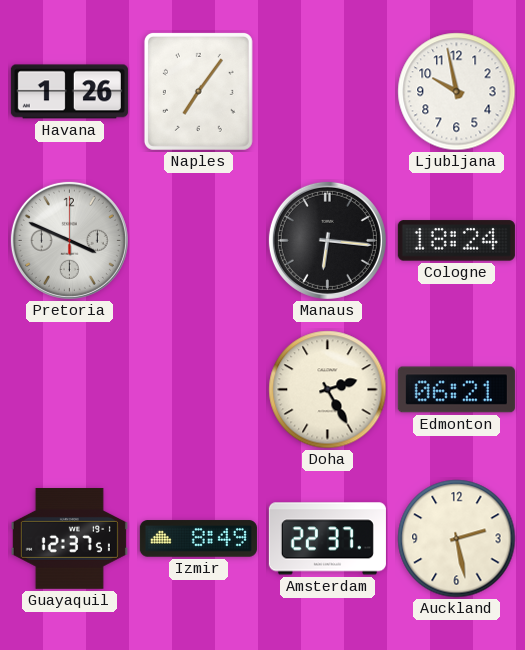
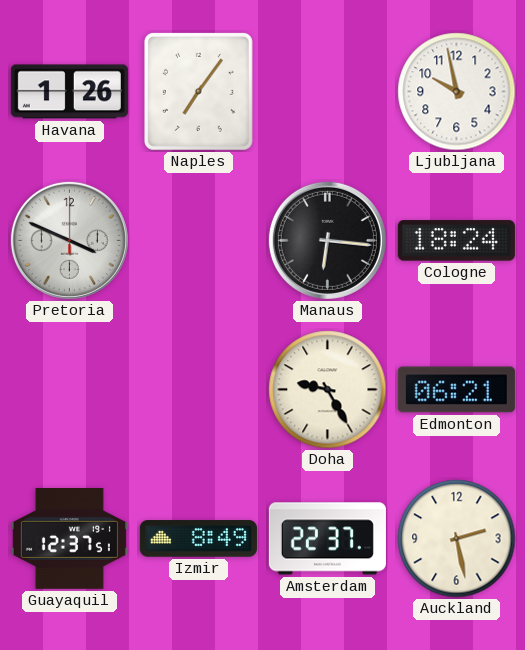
Doha: 2:25 -> 9:25
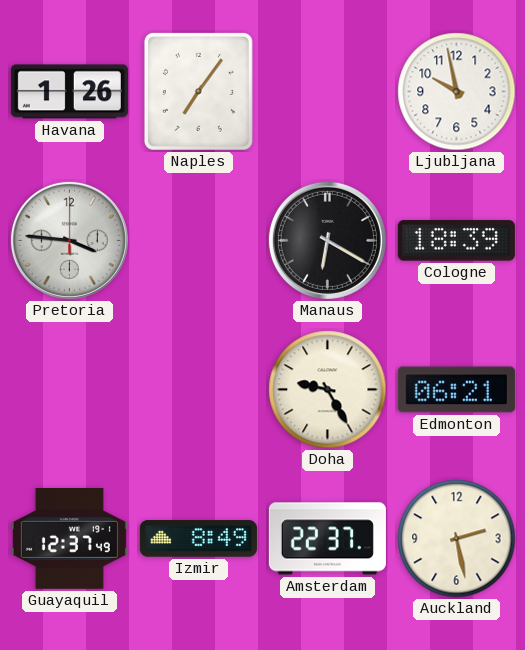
Pretoria: 3:49 -> 3:46
Manaus: 6:16 -> 6:20
Cologne: 18:24 -> 18:39
Guayaquil: 12:37:51 -> 12:37:49
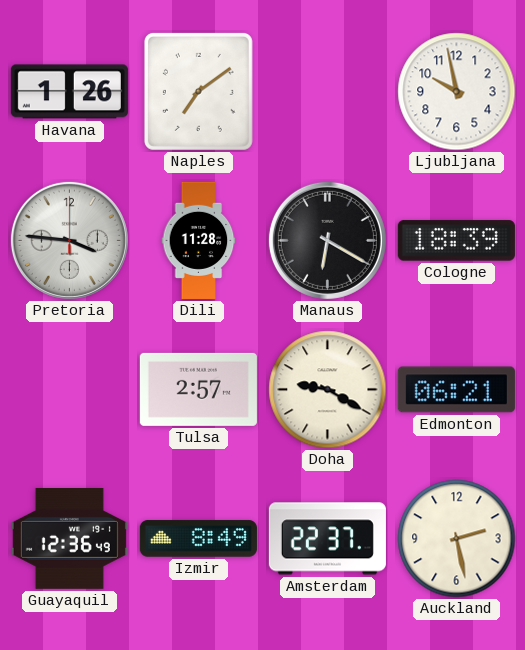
Naples: 7:06 -> 7:09
Dili: none -> 11:28
Tulsa: none -> 2:57
Doha: 9:25 -> 9:20
Guayaquil: 12:37 -> 12:36
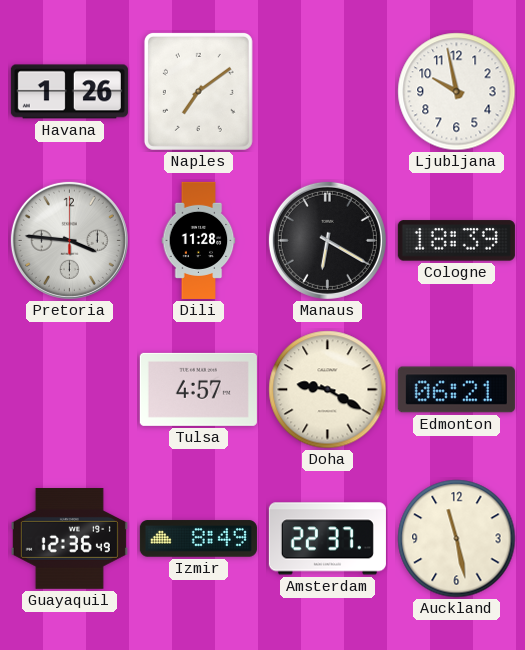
Tulsa: 2:57 -> 4:57
Auckland: 2:28 -> 11:28
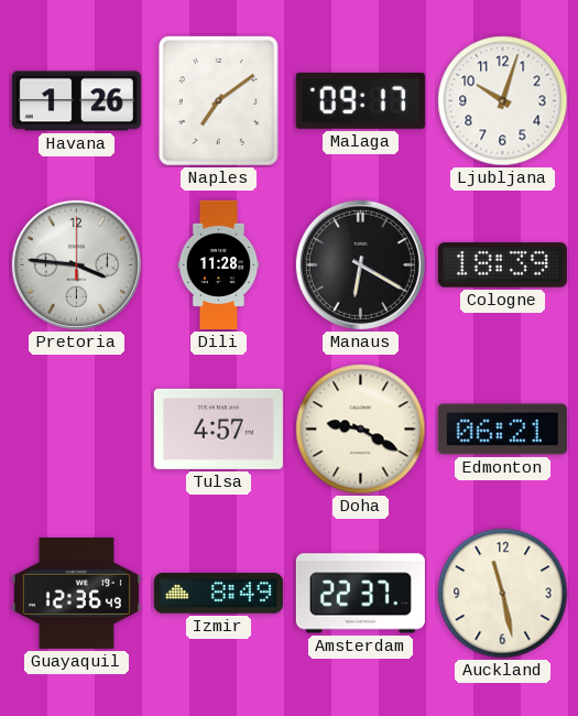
Malaga: none -> 09:17
Ljubljana: 9:58 -> 10:03
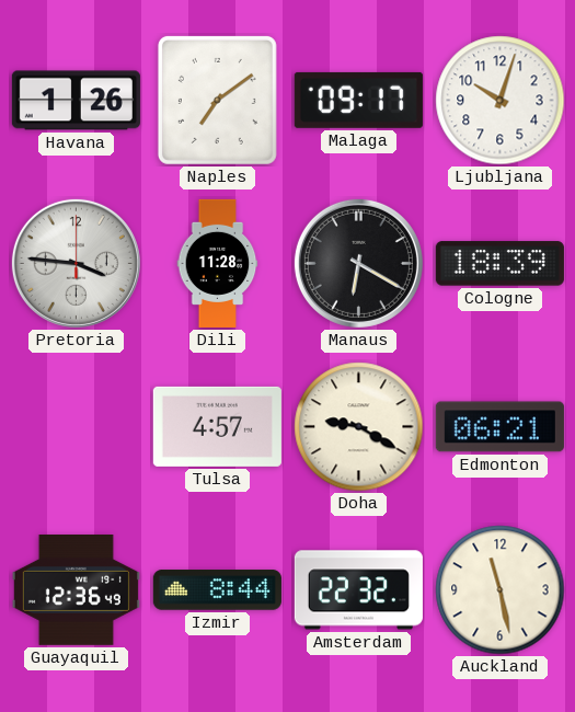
Izmir: 8:49 -> 8:44
Amsterdam: 22:37 -> 22:32
